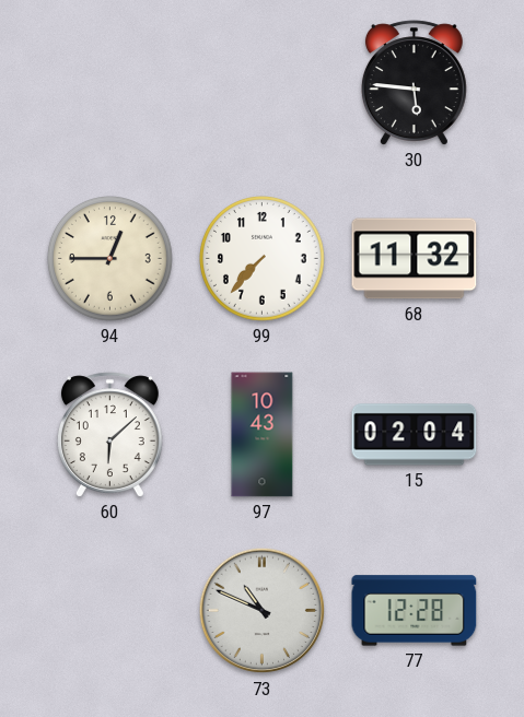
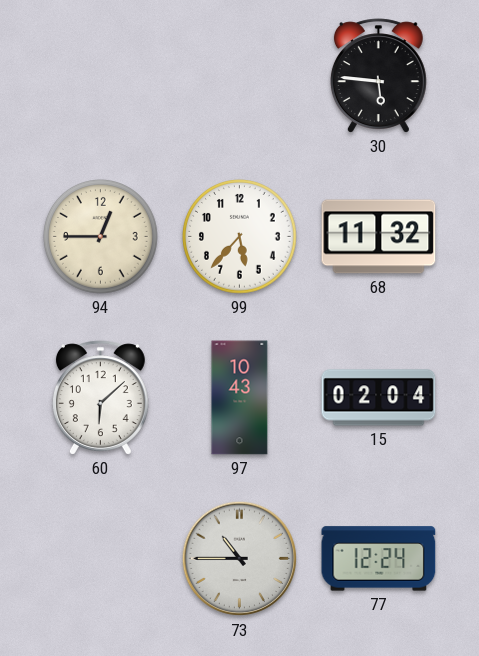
99: 7:37 -> 5:37
73: 10:49 -> 10:45
77: 12:28 -> 12:24
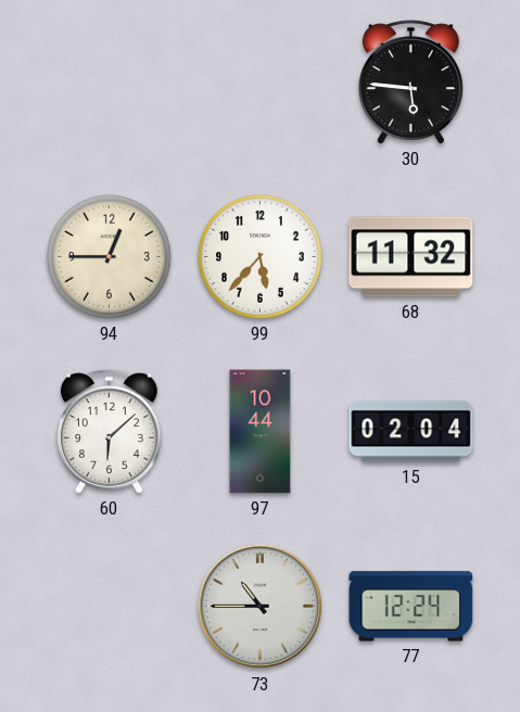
97: 10:43 -> 10:44
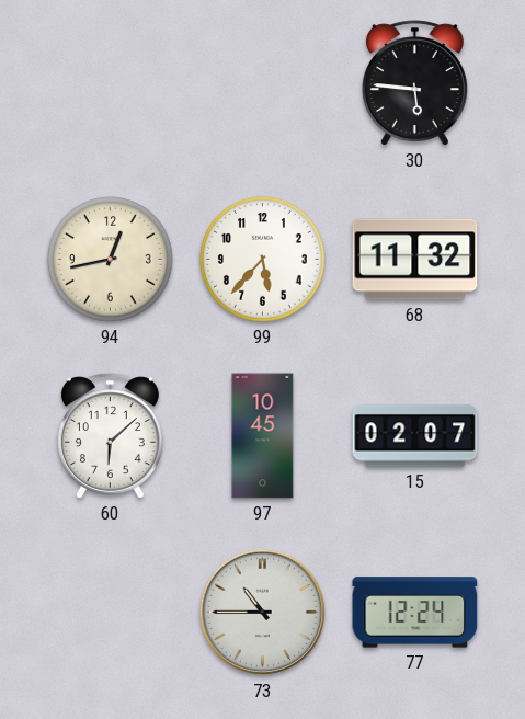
94: 12:45 -> 12:43
97: 10:44 -> 10:45
15: 02:04 -> 02:07
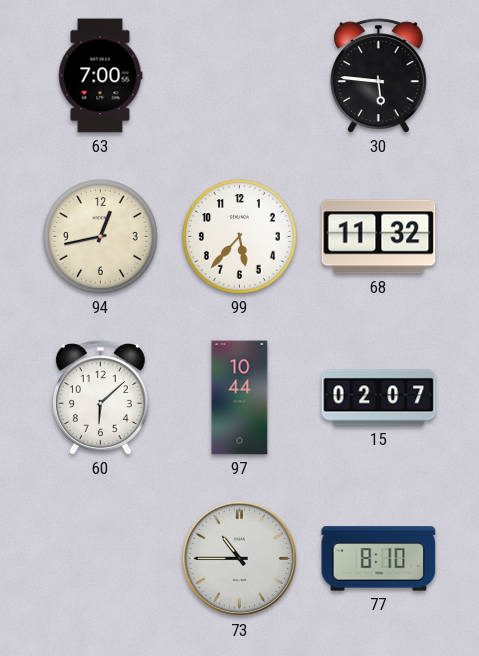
63: none -> 7:00
97: 10:45 -> 10:44
77: 12:24 -> 8:10
